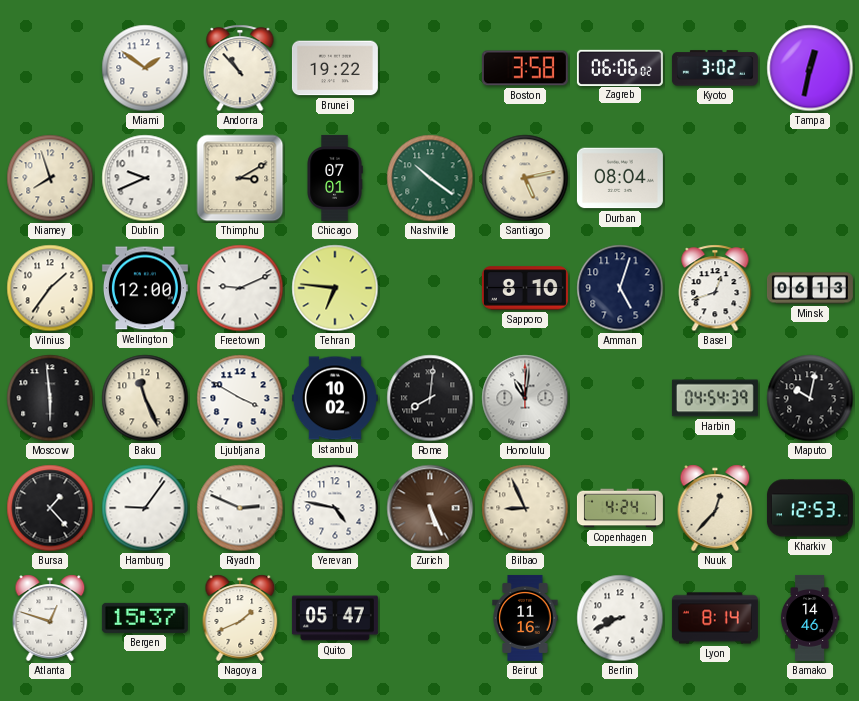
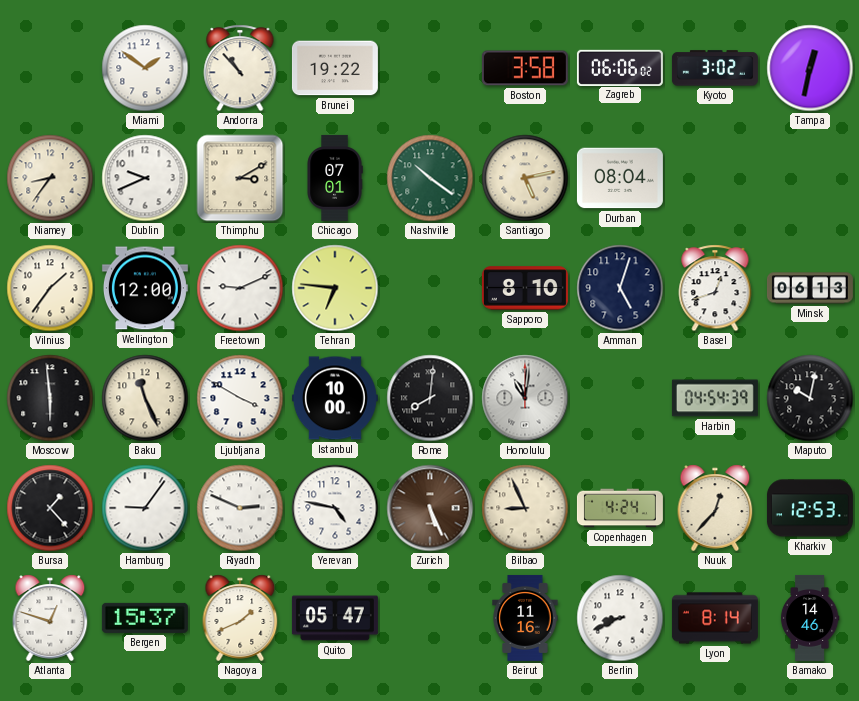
Niamey: 7:57 -> 8:36
Istanbul: 10:02 -> 10:00
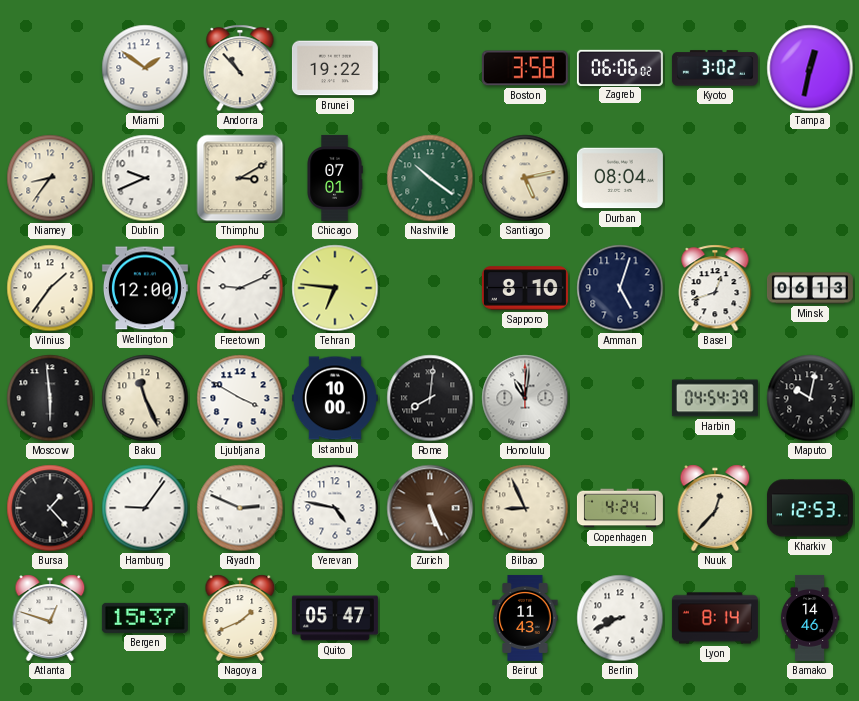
Beirut: 11:16 -> 11:43
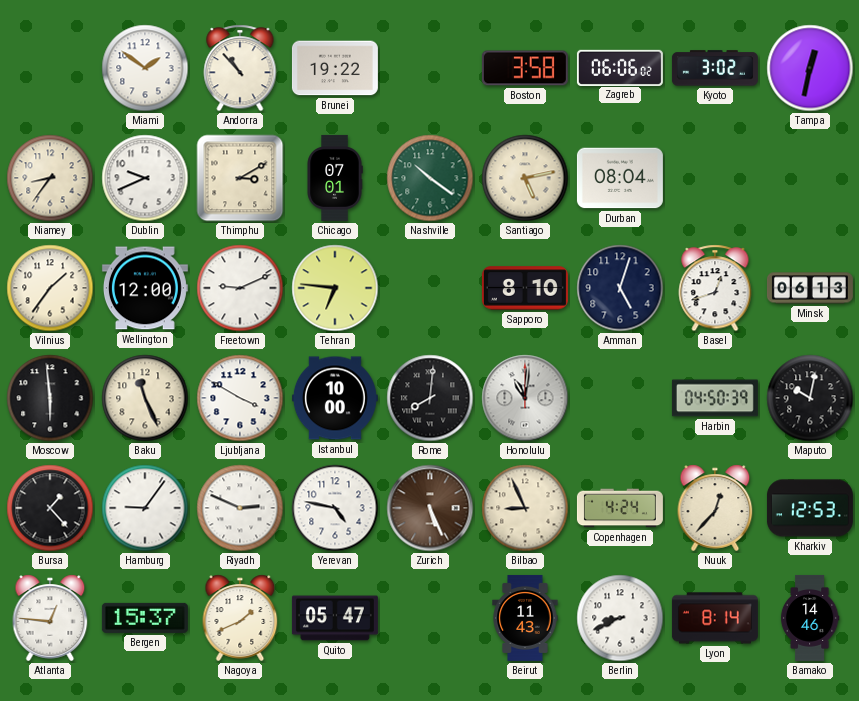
Harbin: 04:54 -> 04:50
Atlanta: 12:48 -> 12:46
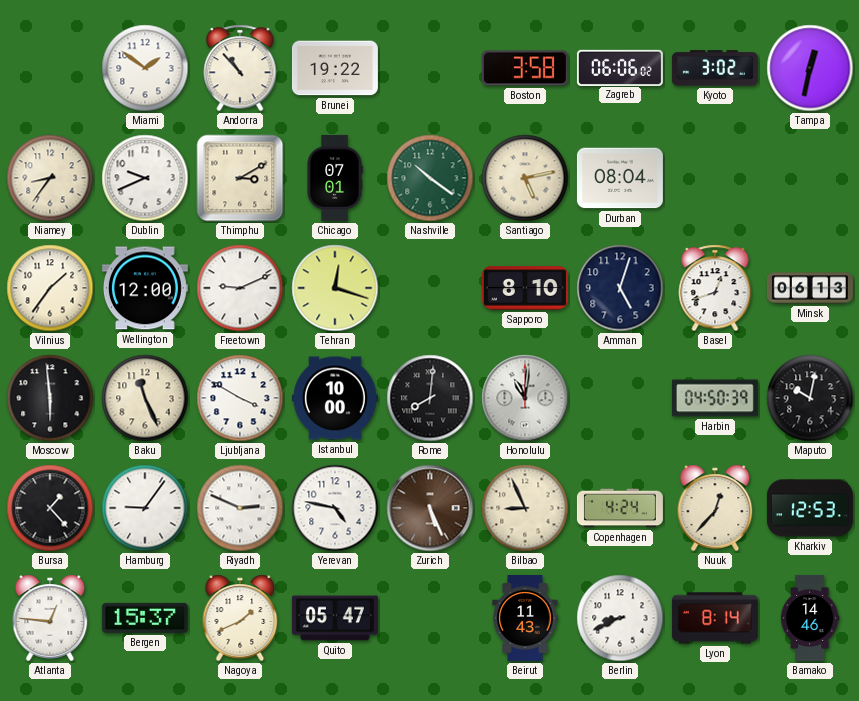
Tehran: 6:46 -> 12:18
